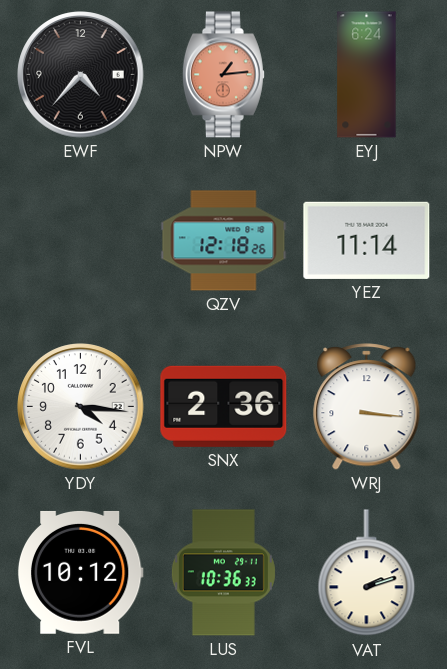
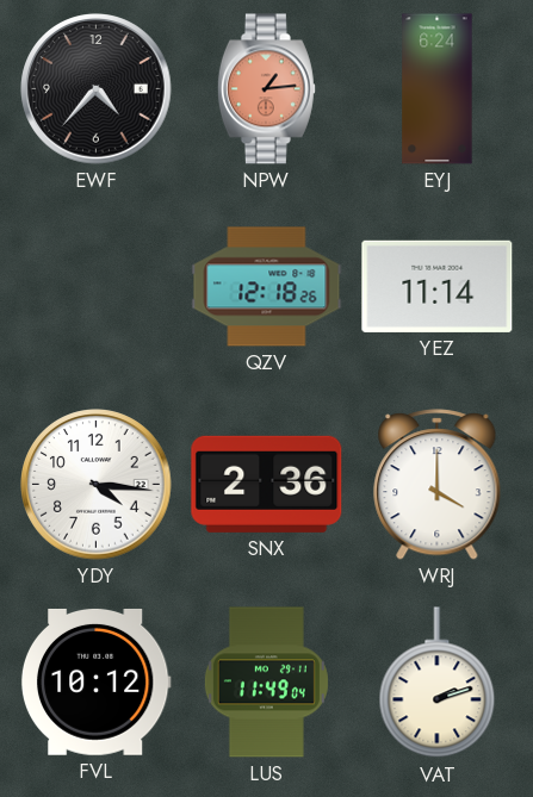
WRJ: 3:16 -> 4:00
LUS: 10:36 -> 11:49
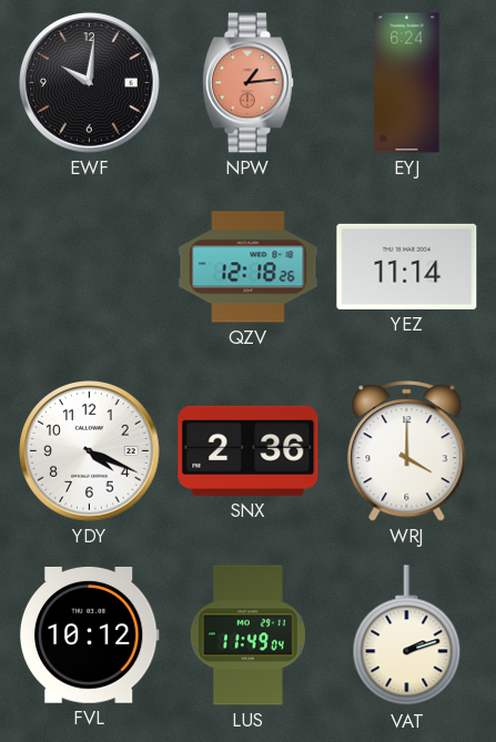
EWF: 4:37 -> 10:01
YDY: 4:16 -> 4:19
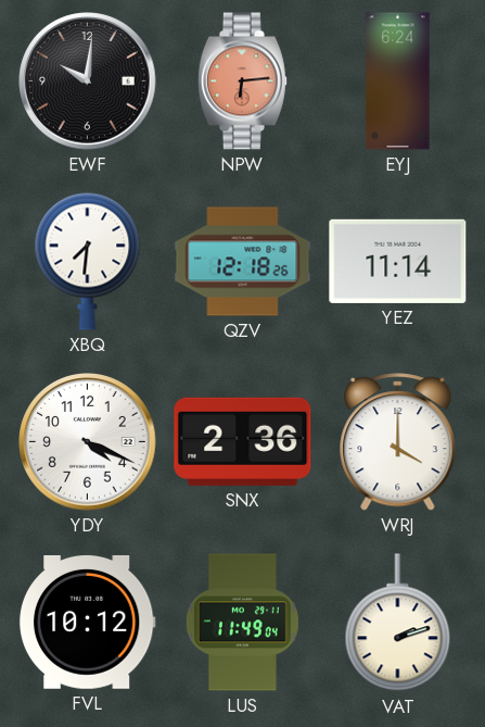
NPW: 1:14 -> 6:14
XBQ: none -> 7:31
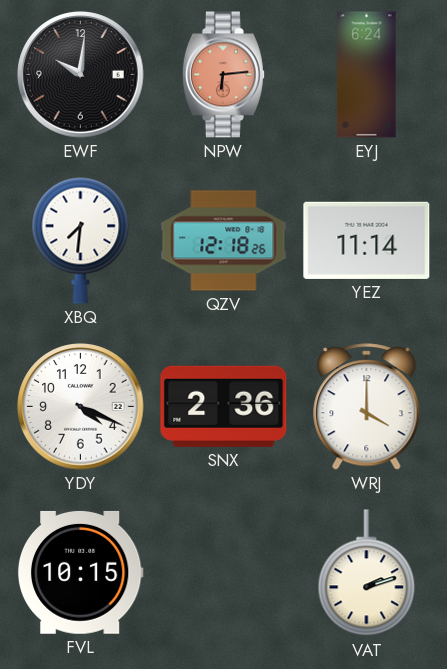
FVL: 10:12 -> 10:15
LUS: 11:49 -> none
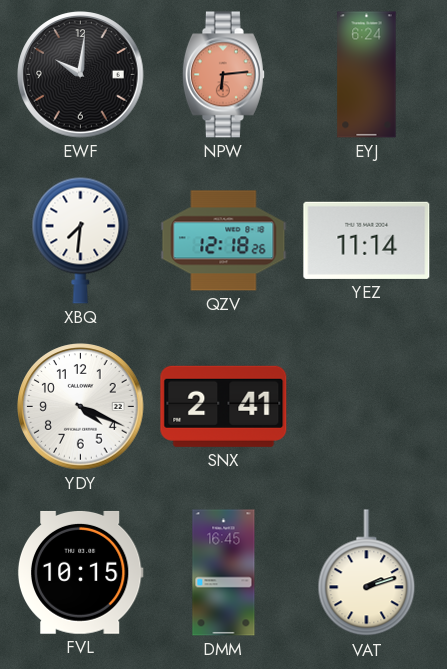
SNX: 2:36 -> 2:41
WRJ: 4:00 -> none
DMM: none -> 16:45
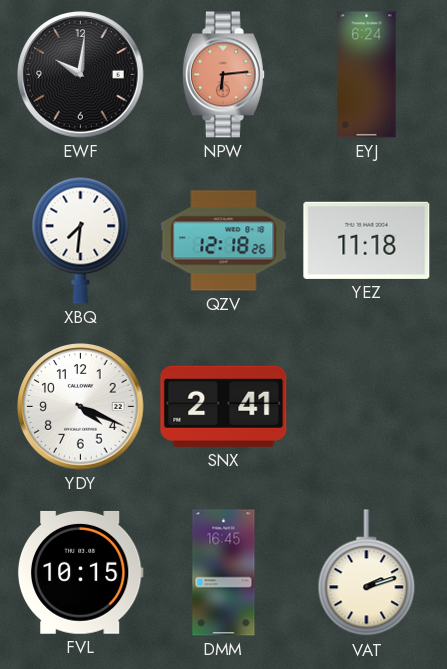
YEZ: 11:14 -> 11:18
